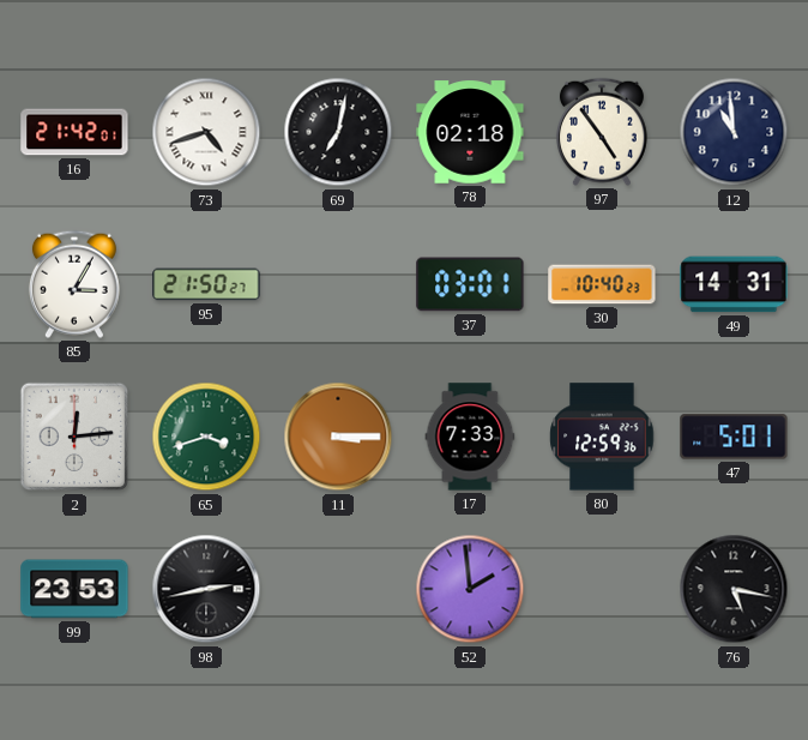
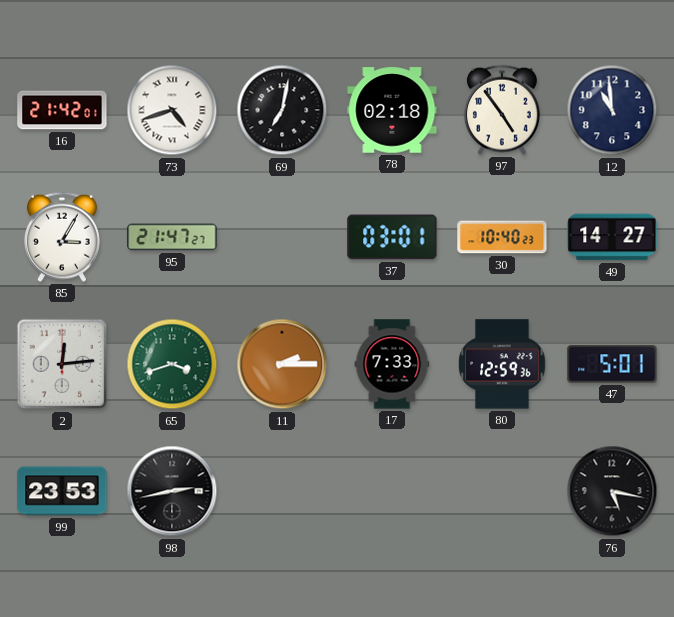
95: 21:50 -> 21:47
49: 14:31 -> 14:27
11: 3:15 -> 2:15
52: 1:59 -> none
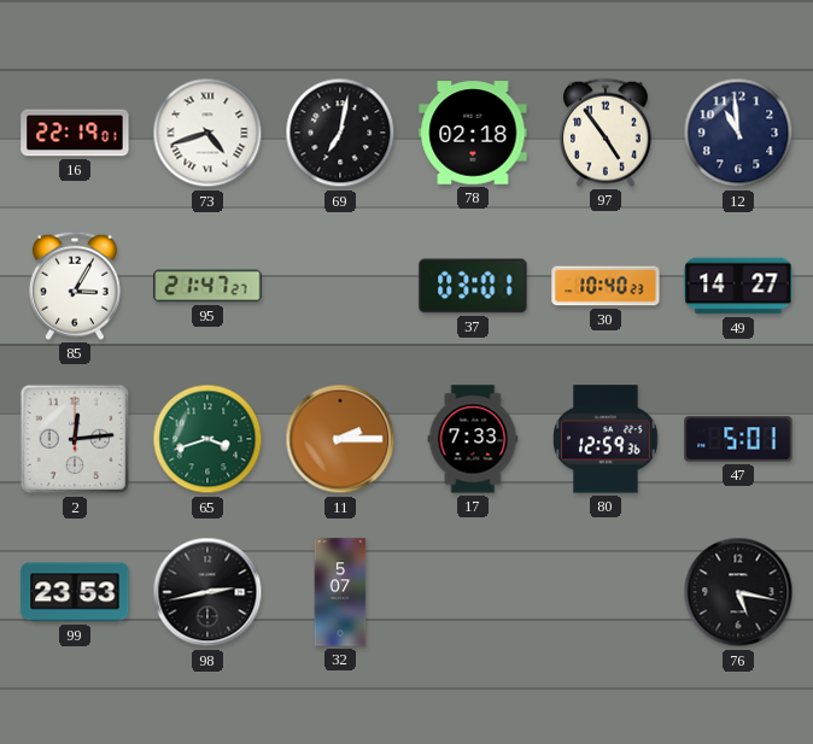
16: 21:42 -> 22:19
32: none -> 5:07
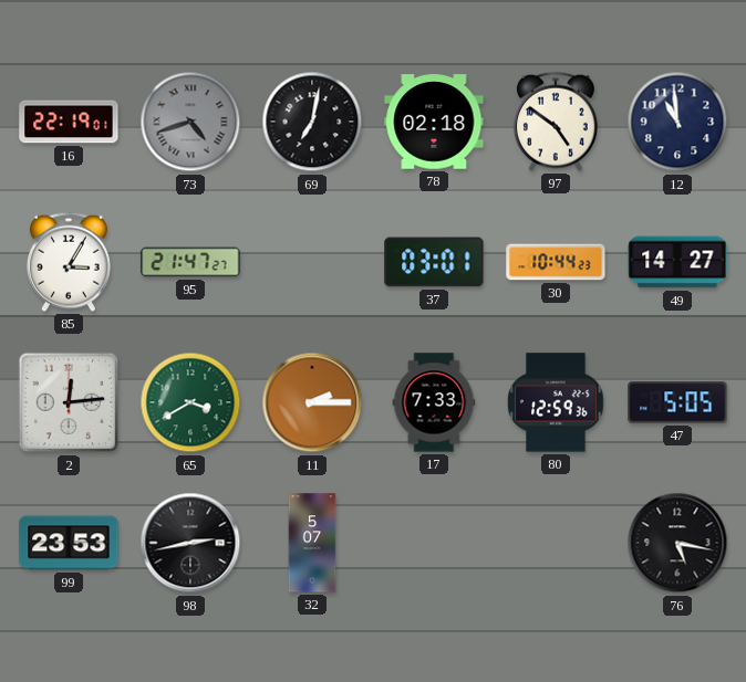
73 dial: white -> grey
97: 4:54 -> 4:51
30: 10:40 -> 10:44
65: 3:42 -> 3:40
47: 5:01 -> 5:05
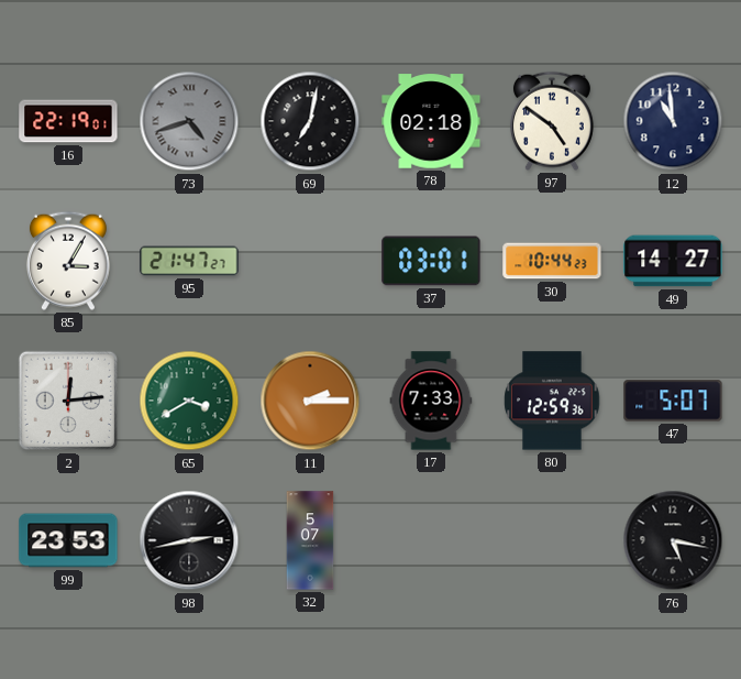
47: 5:05 -> 5:07
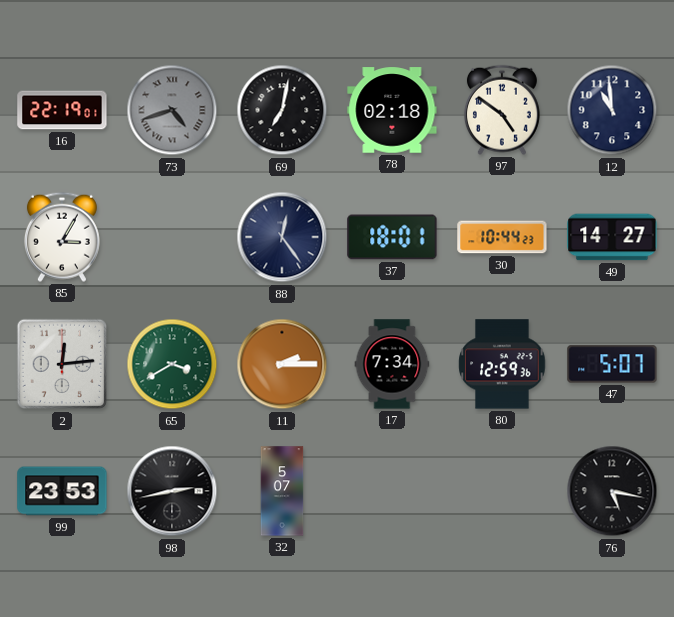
95: 21:47 -> none
88: none -> 12:24
37: 03:01 -> 18:01
17: 7:33 -> 7:34
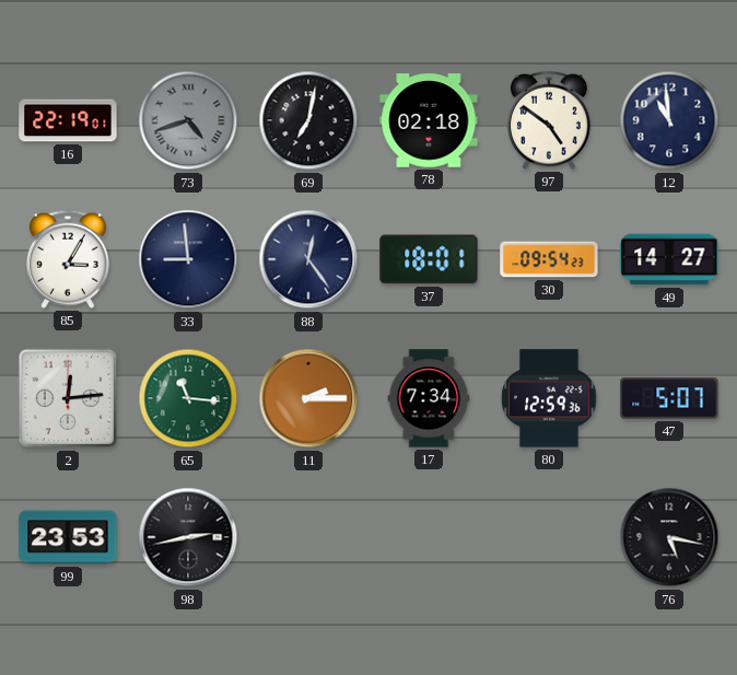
33: none -> 8:59
30: 10:44 -> 09:54
65: 3:40 -> 11:16
32: 5:07 -> none
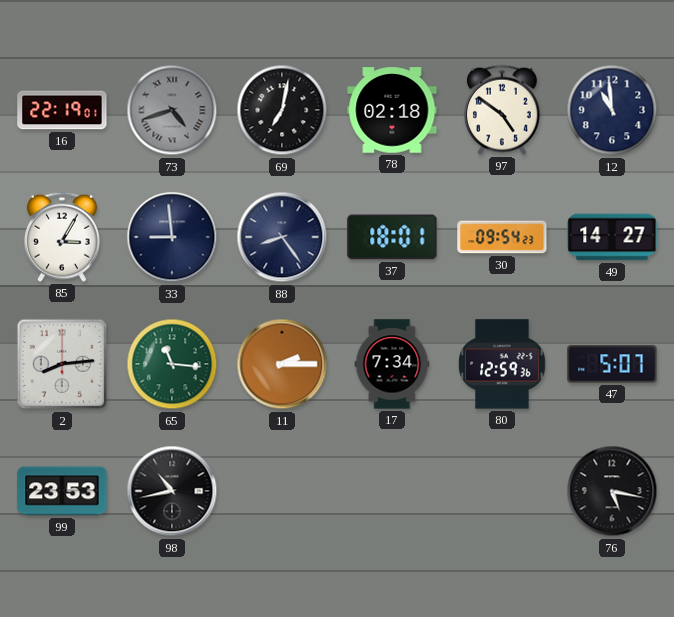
88: 12:24 -> 8:24
2: 12:14 -> 8:14
98: 2:43 -> 10:43
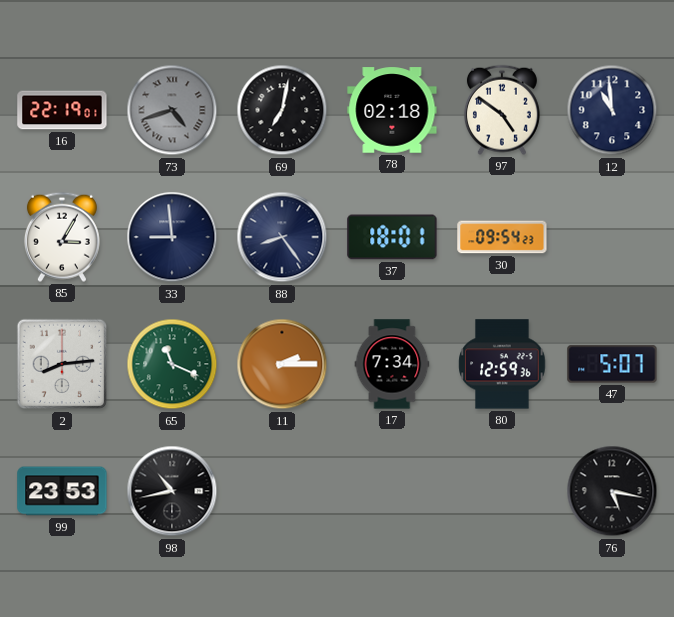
49: 14:27 -> none
65: 11:16 -> 11:19
